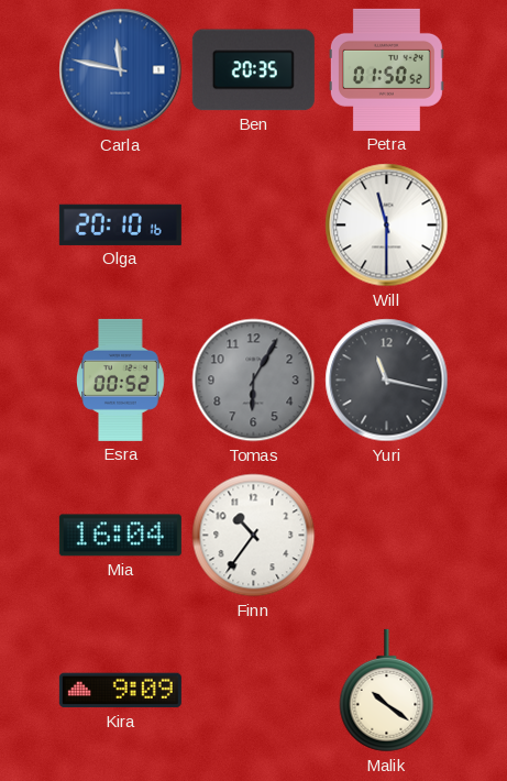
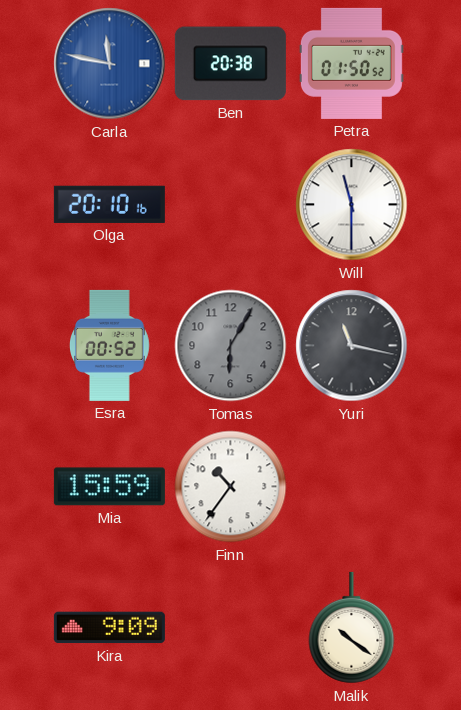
Ben: 20:35 -> 20:38
Mia: 16:04 -> 15:59
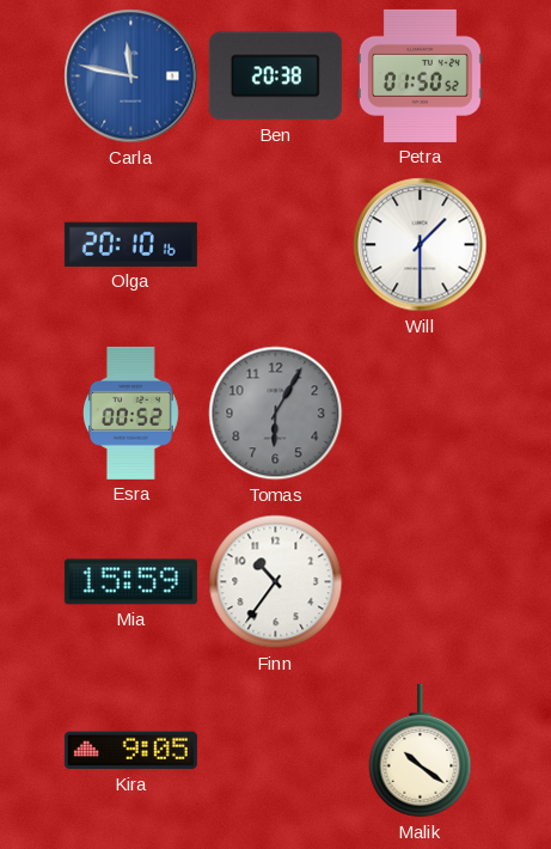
Will: 11:30 -> 1:30
Yuri: 11:17 -> none
Kira: 9:09 -> 9:05
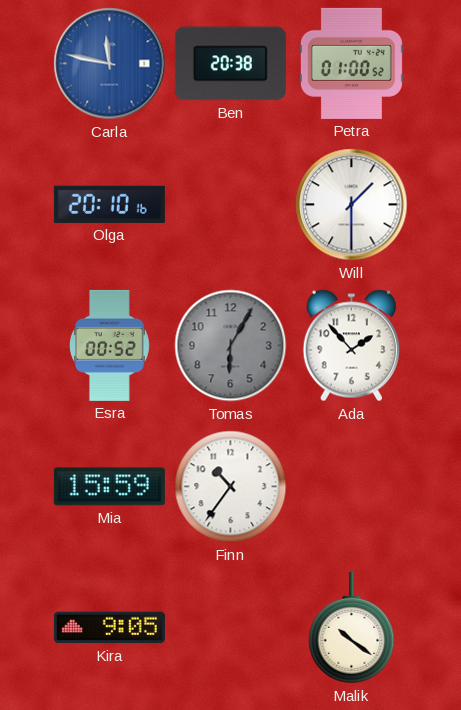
Petra: 01:50 -> 01:00
Ada: none -> 1:53
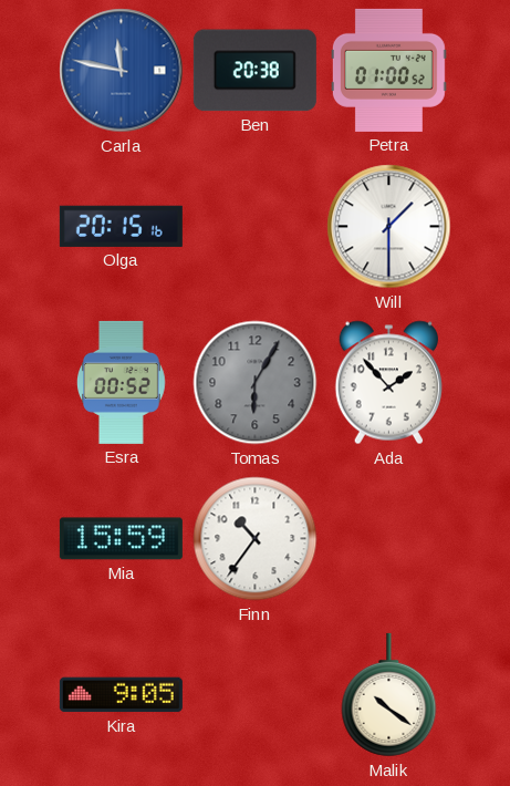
Olga: 20:10 -> 20:15
